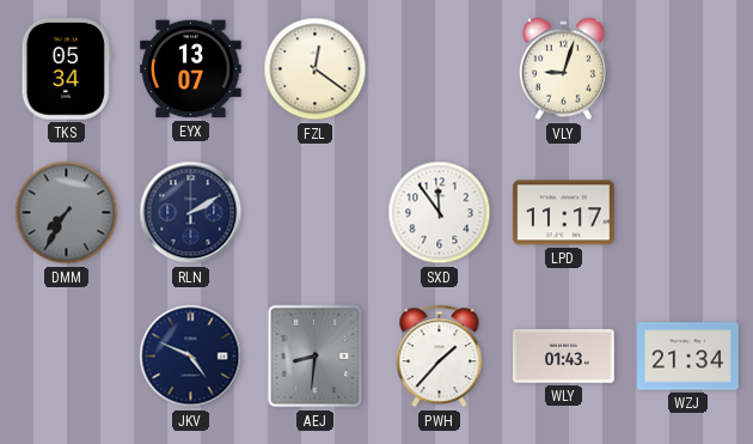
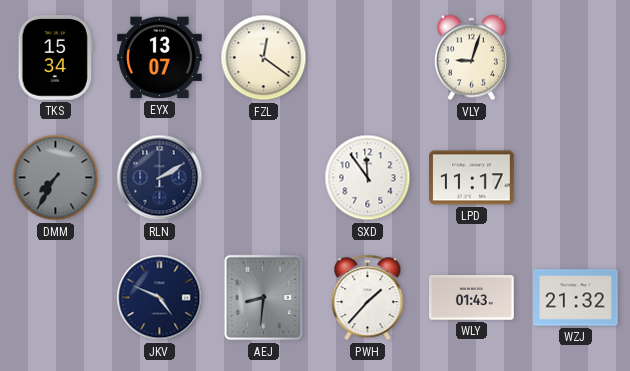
TKS: 05:34 -> 15:34
WZJ: 21:34 -> 21:32
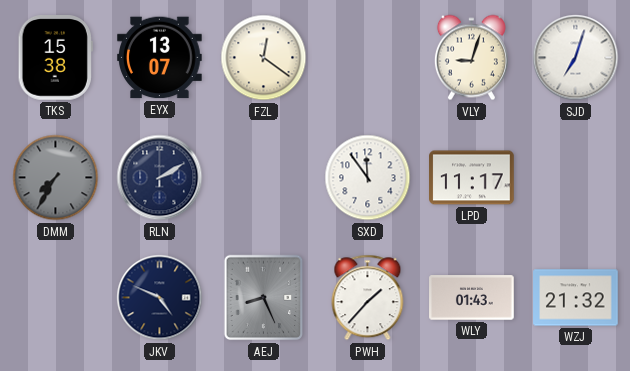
TKS: 15:34 -> 15:38
SJD: none -> 7:03
AEJ: 8:31 -> 8:26
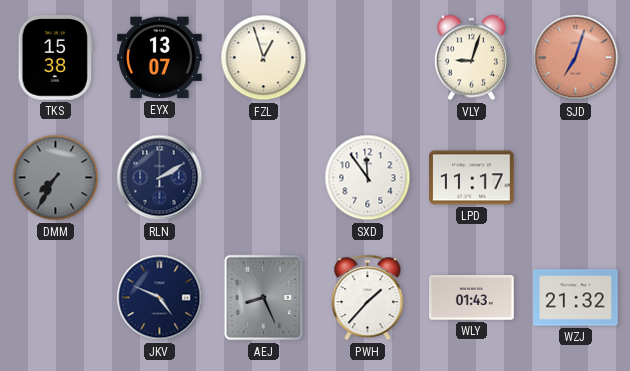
FZL: 12:21 -> 12:57
SJD dial: white -> salmon
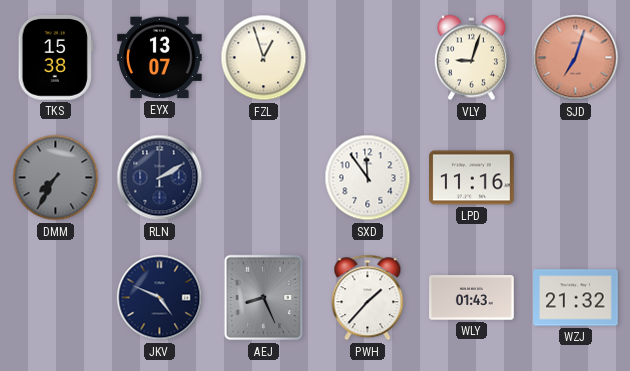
LPD: 11:17 -> 11:16
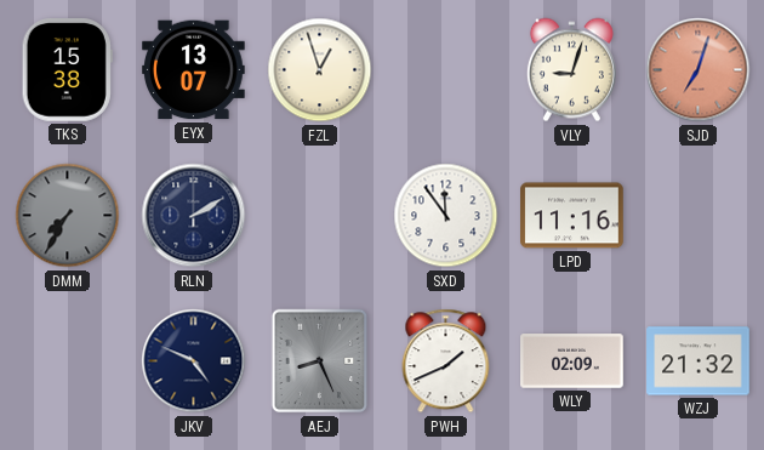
PWH: 1:37 -> 1:41
WLY: 01:43 -> 02:09
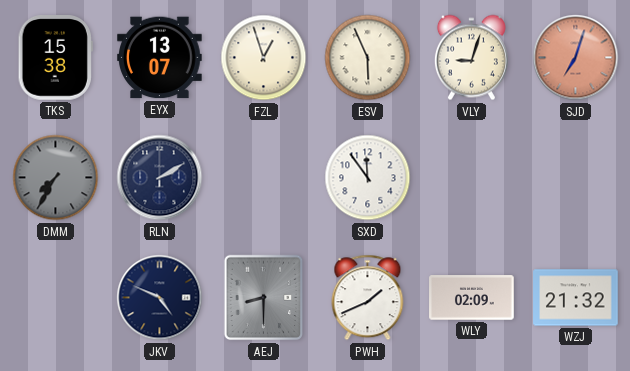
ESV: none -> 5:56
LPD: 11:16 -> none
AEJ: 8:26 -> 8:30
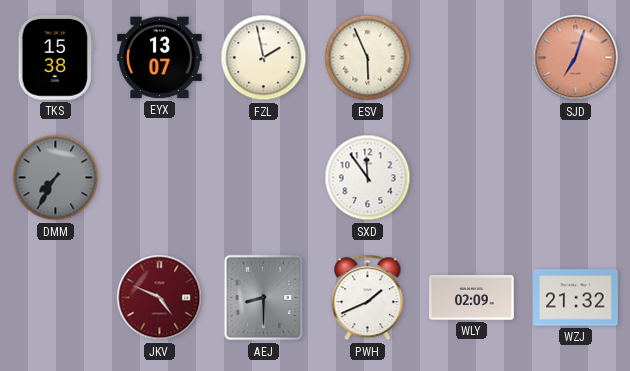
FZL: 12:57 -> 1:58
VLY: 9:03 -> none
RLN: 2:10 -> none
JKV dial: navy -> burgundy
